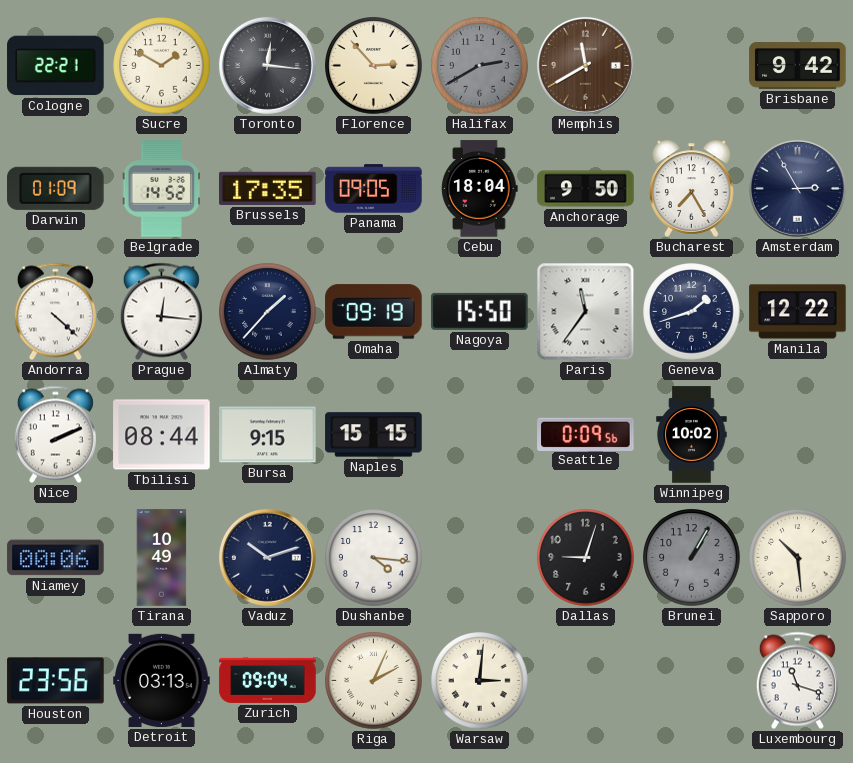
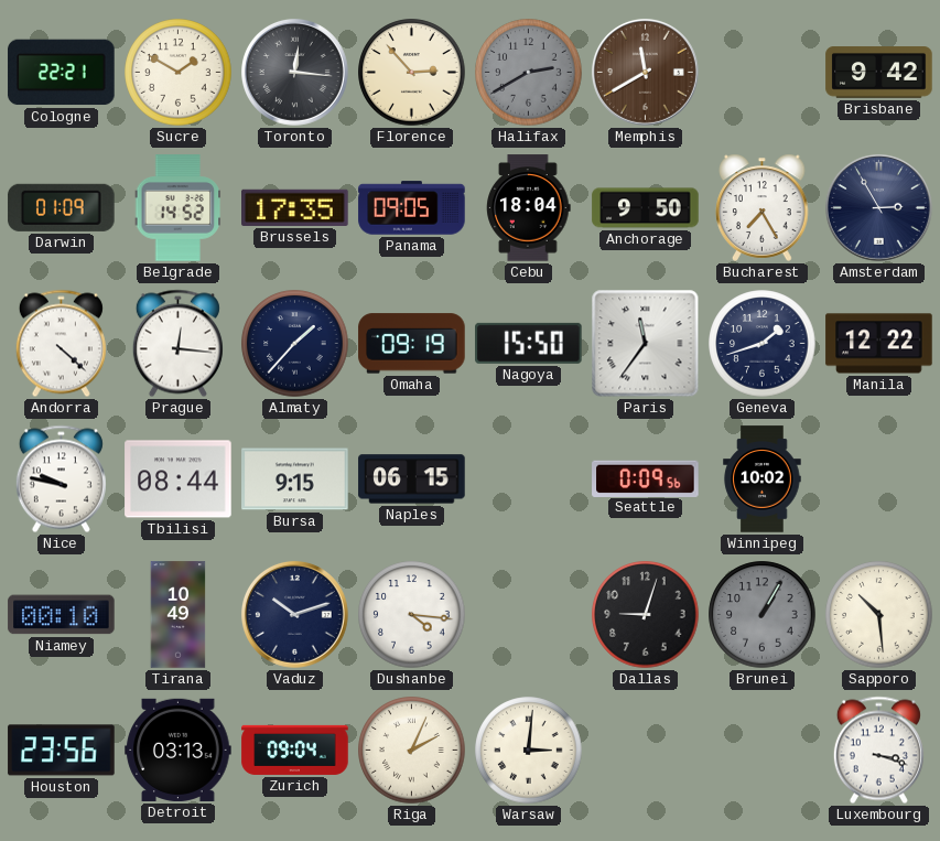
Nice: 2:11 -> 9:47
Naples: 15:15 -> 06:15
Niamey: 00:06 -> 00:10
Luxembourg: 11:18 -> 3:18
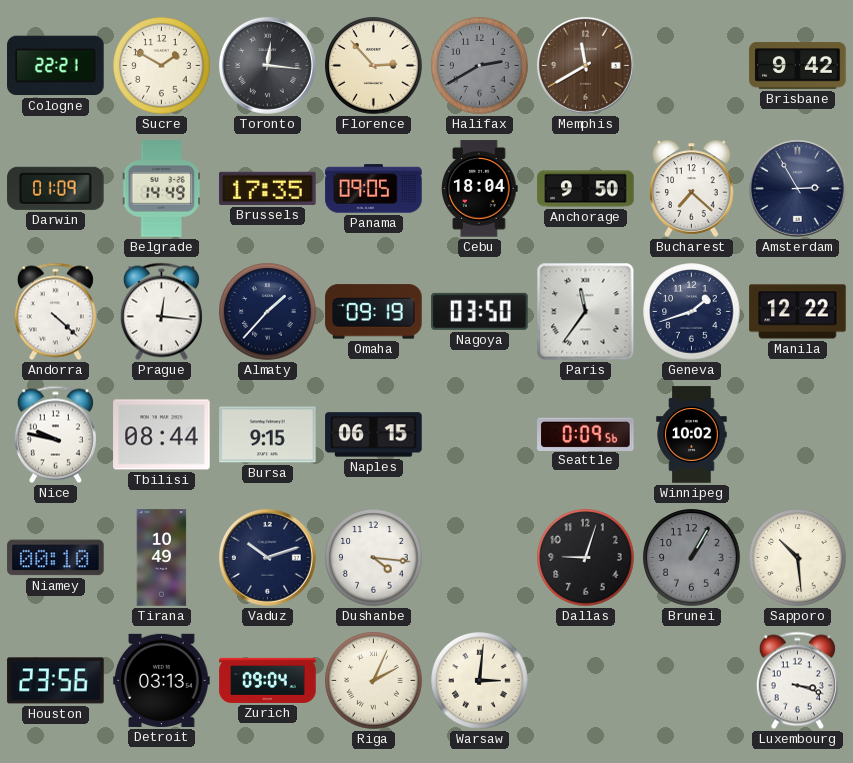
Belgrade: 14:52 -> 14:49
Bucharest: 7:25 -> 7:22
Nagoya: 15:50 -> 03:50
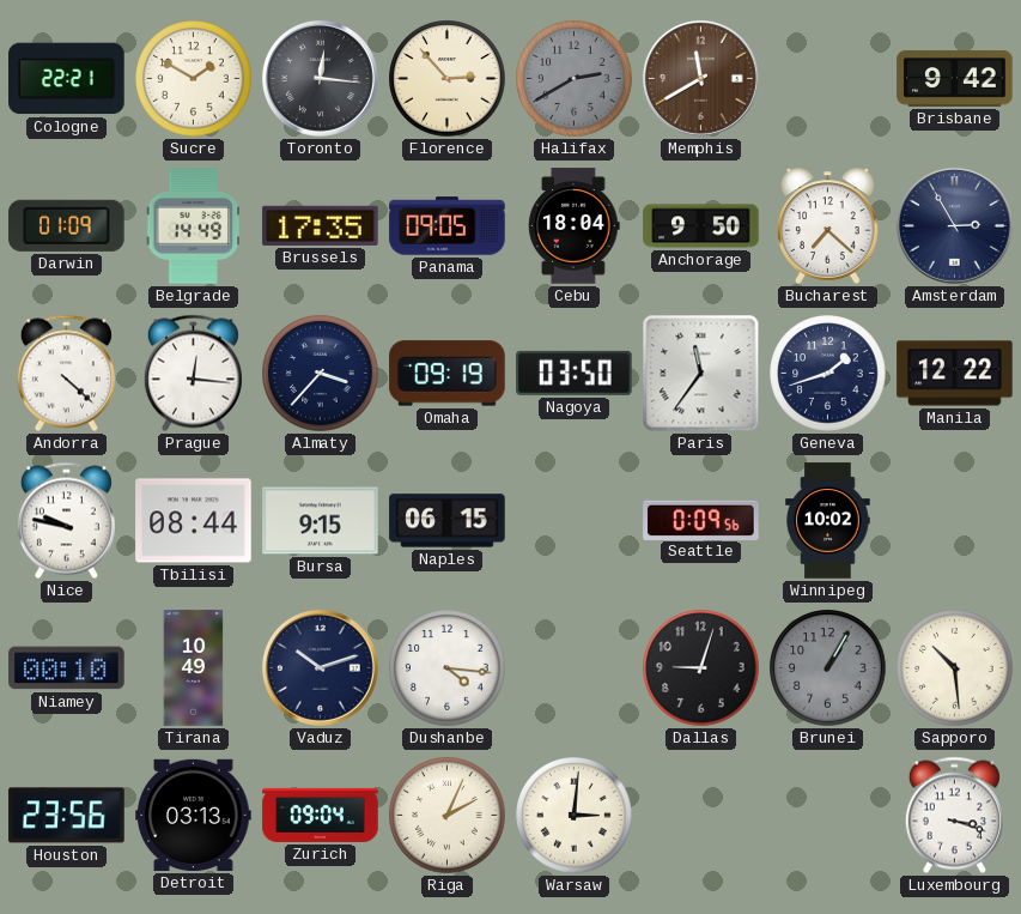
Almaty: 1:37 -> 3:37
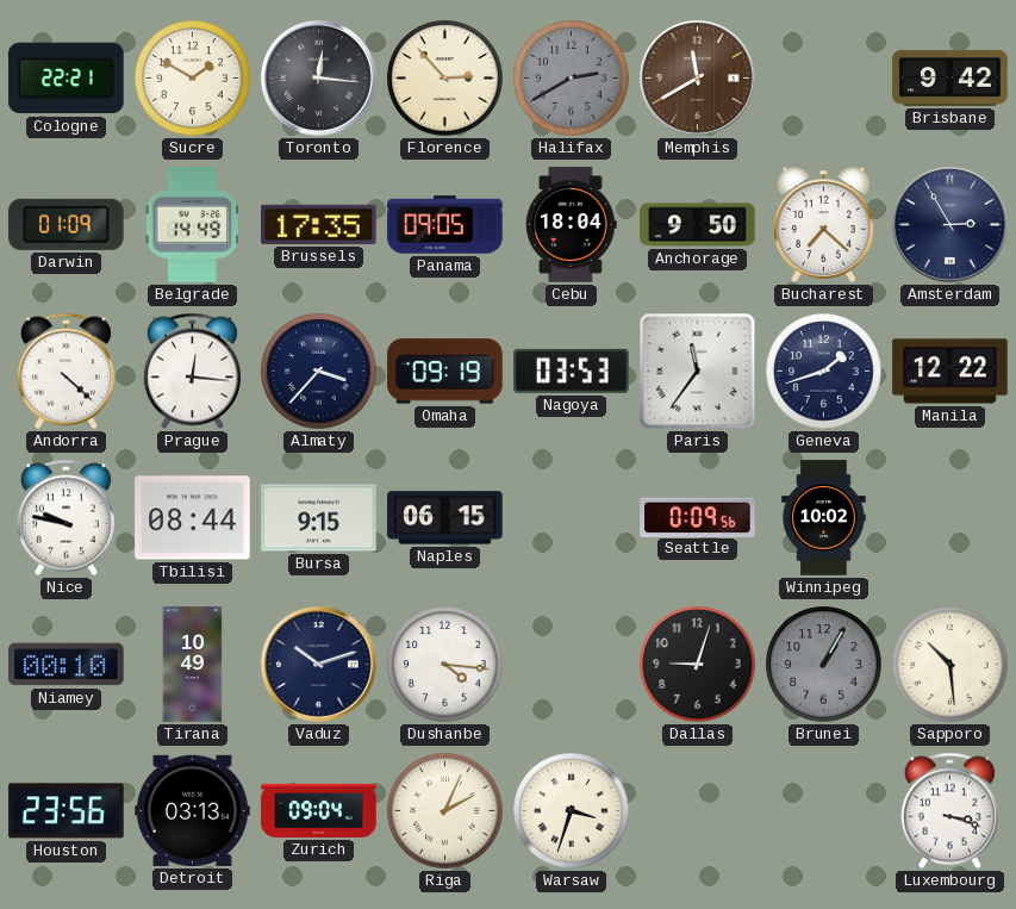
Nagoya: 03:50 -> 03:53
Warsaw: 3:01 -> 3:33
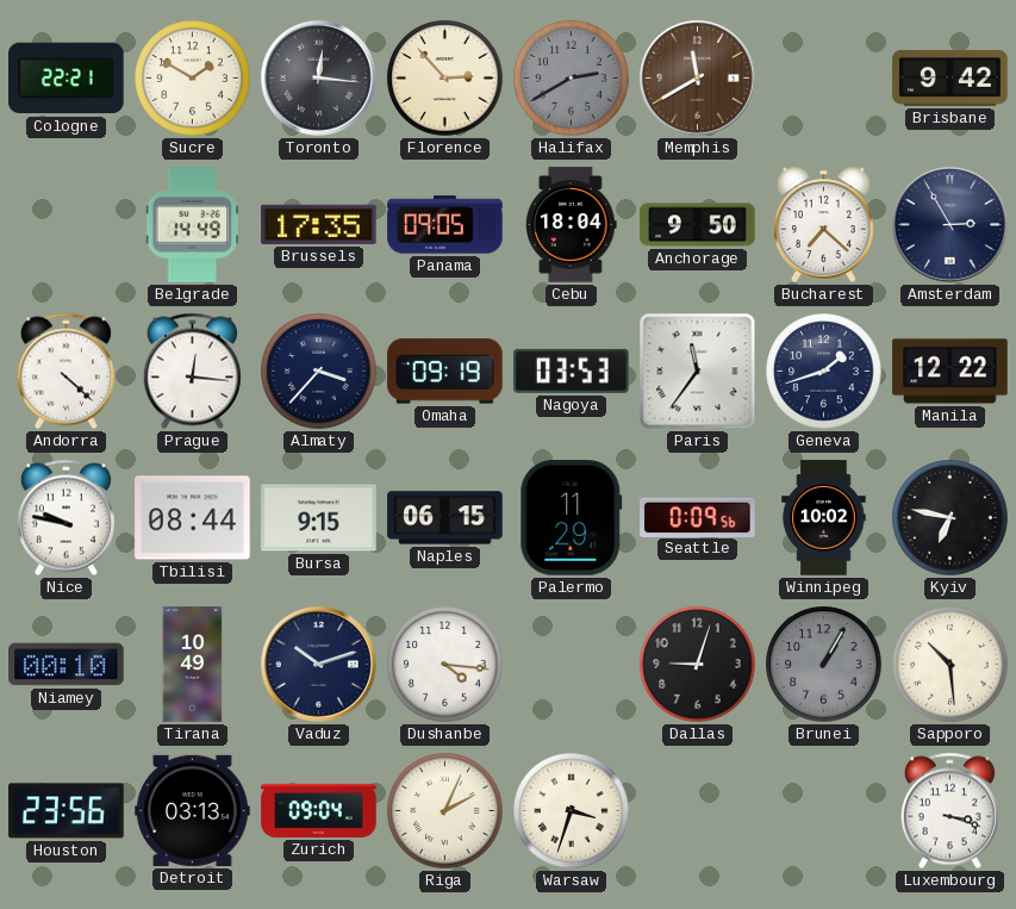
Darwin: 01:09 -> none
Palermo: none -> 11:29
Kyiv: none -> 6:47
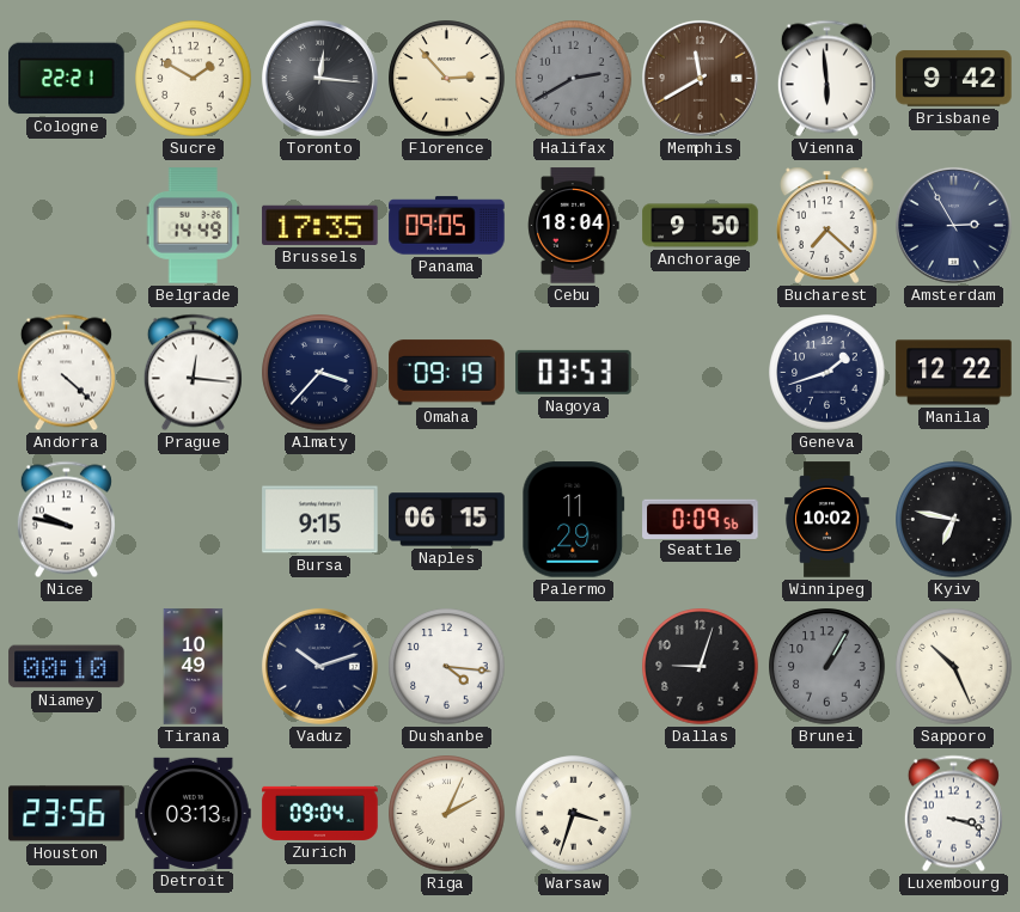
Vienna: none -> 5:59
Paris: 11:36 -> none
Tbilisi: 08:44 -> none
Sapporo: 10:29 -> 10:26
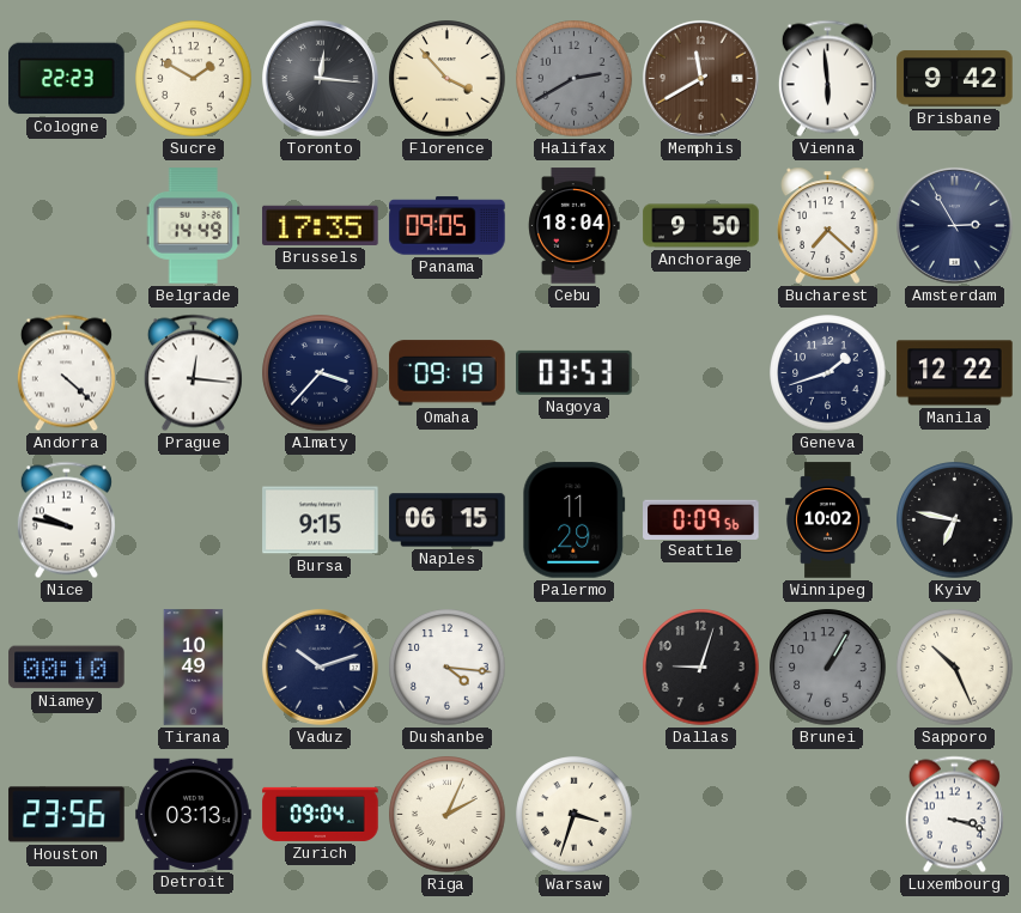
Cologne: 22:21 -> 22:23
Florence: 2:53 -> 3:53
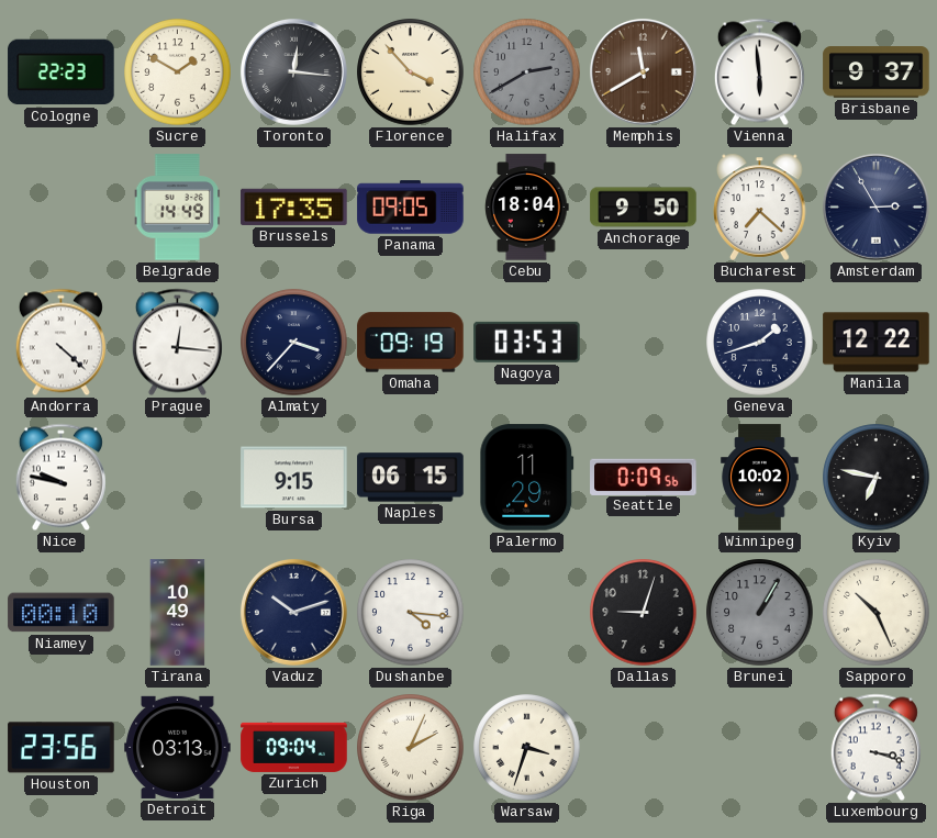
Brisbane: 9:42 -> 9:37
